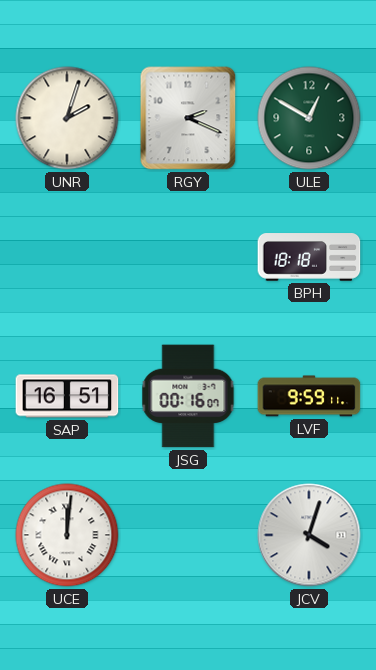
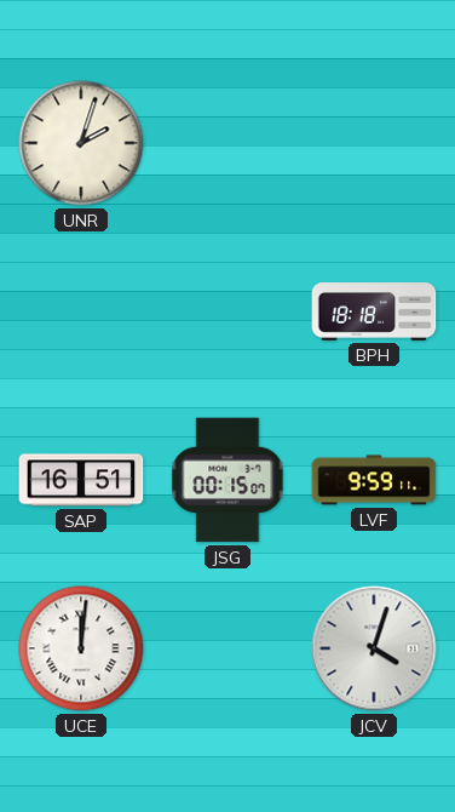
RGY: 2:19 -> none
ULE: 12:50 -> none
JSG: 00:16 -> 00:15
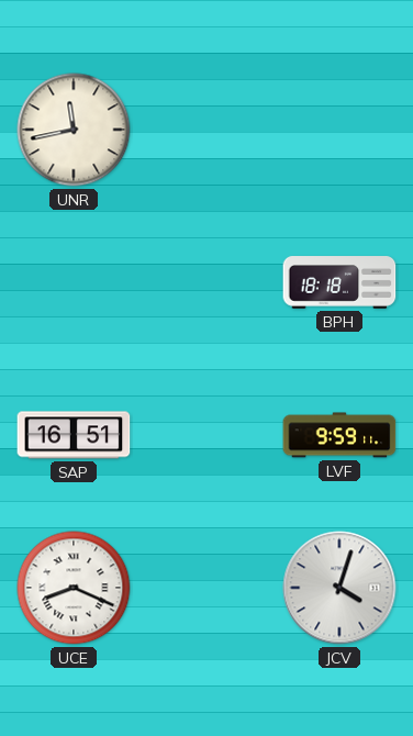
UNR: 2:03 -> 11:43
JSG: 00:15 -> none
UCE: 12:01 -> 8:19
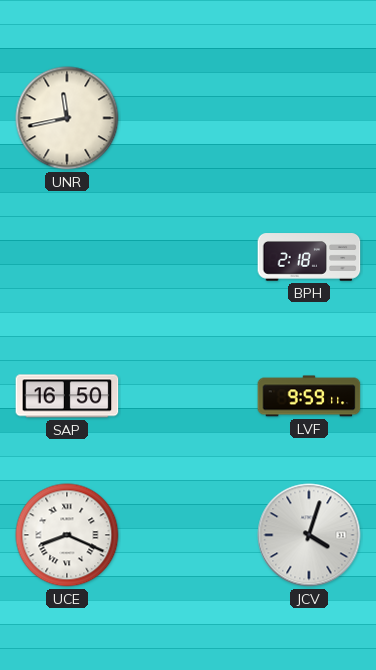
BPH: 18:18 -> 2:18
SAP: 16:51 -> 16:50
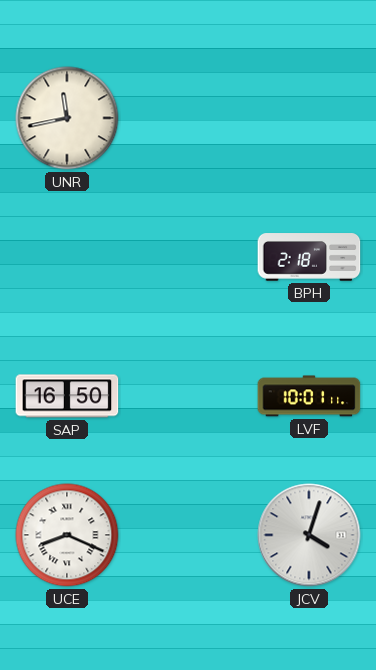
LVF: 9:59 -> 10:01
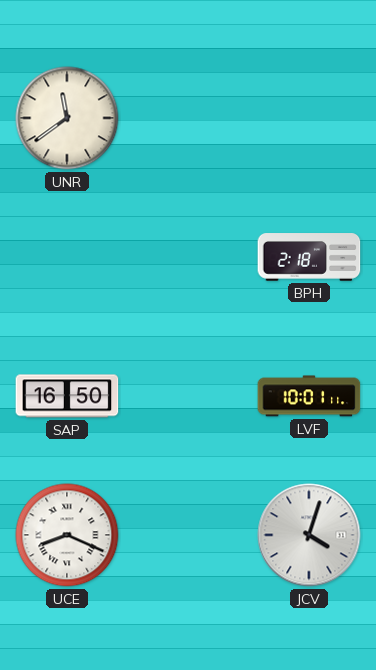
UNR: 11:43 -> 11:39
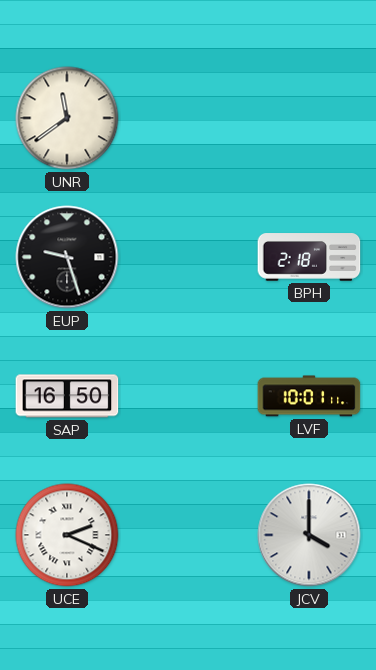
EUP: none -> 9:27
UCE: 8:19 -> 2:19
JCV: 4:03 -> 4:00
